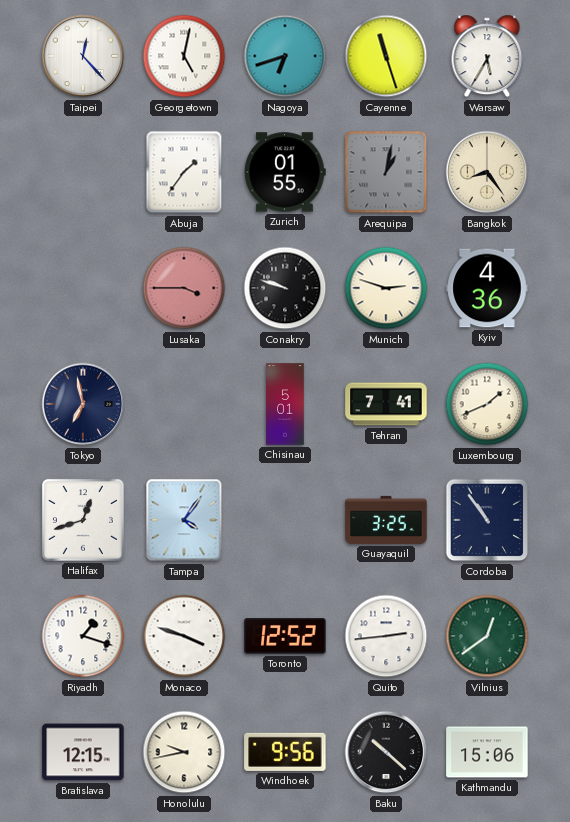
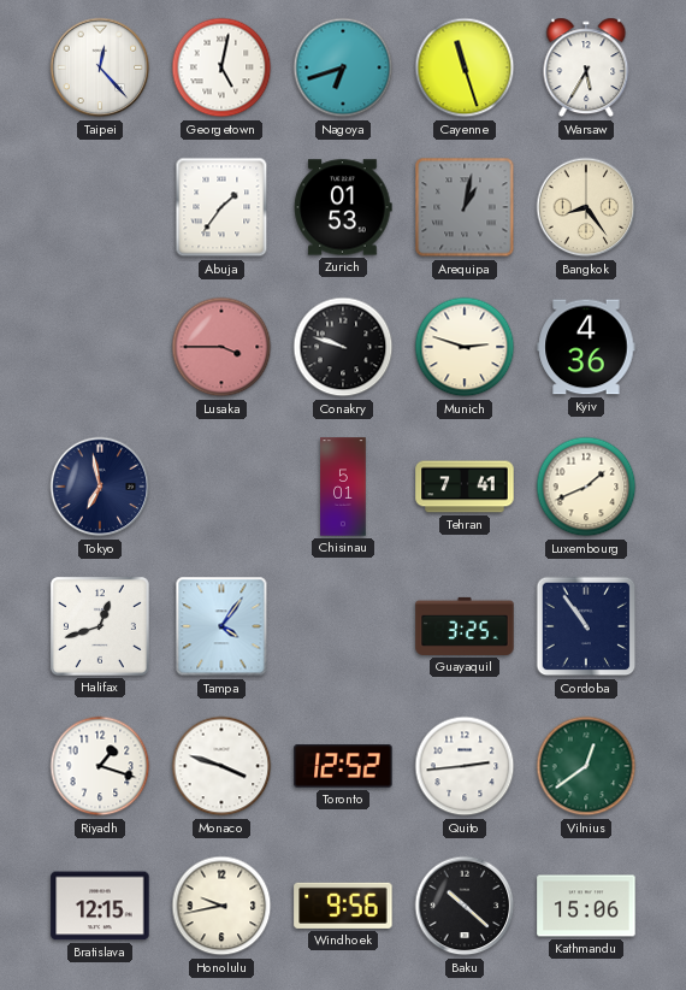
Zurich: 01:55 -> 01:53
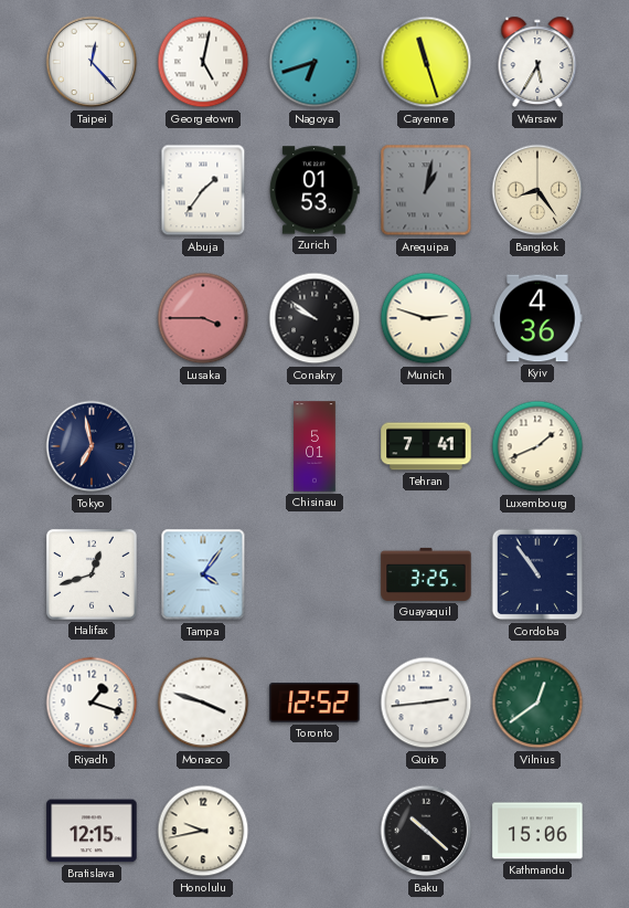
Conakry: 9:48 -> 9:51
Windhoek: 9:56 -> none
